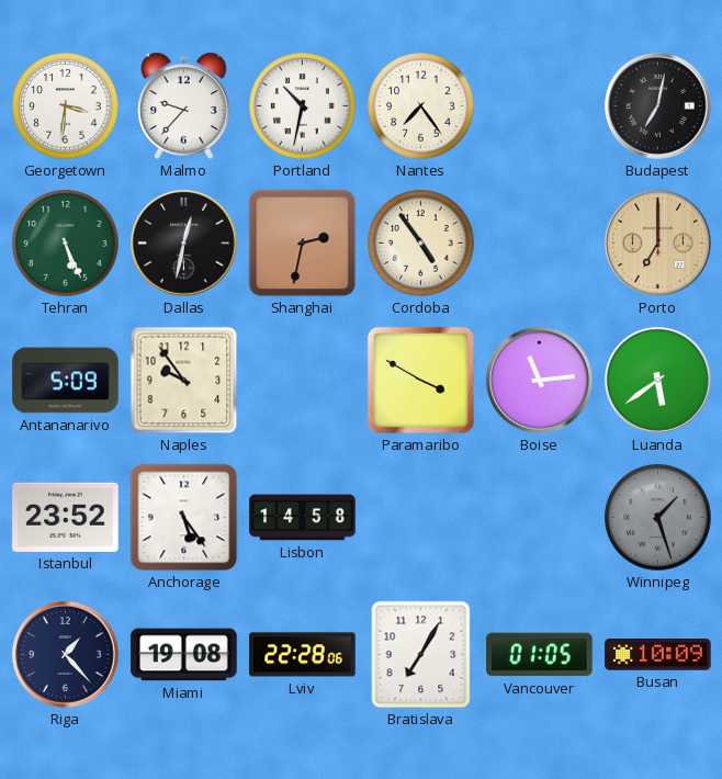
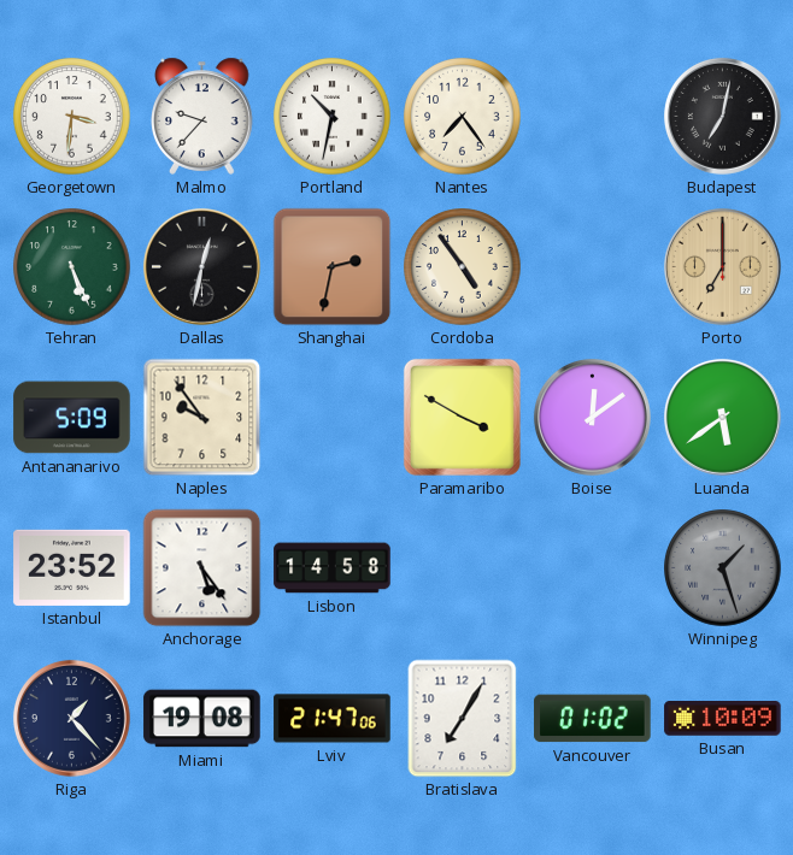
Boise: 11:14 -> 12:09
Lviv: 22:28 -> 21:47
Vancouver: 01:05 -> 01:02
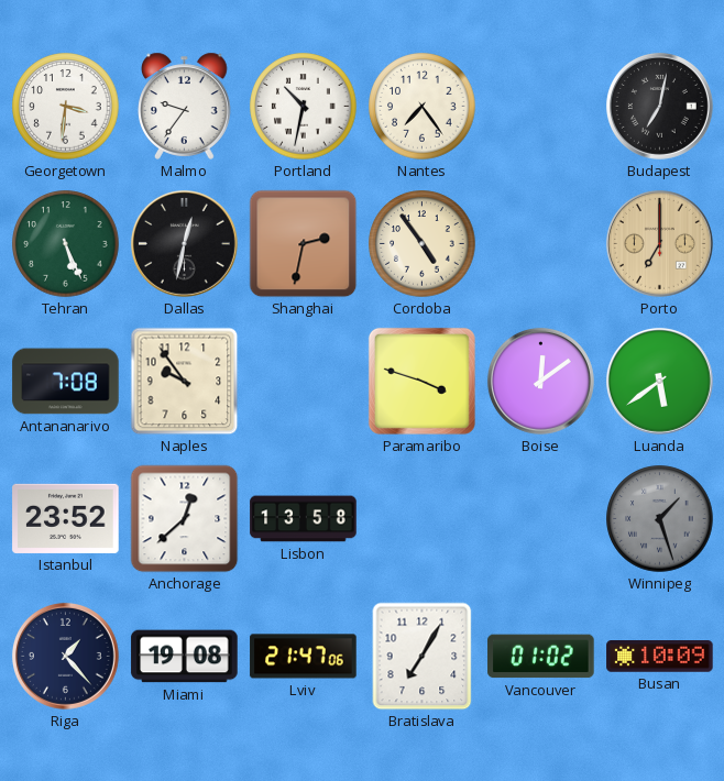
Malmo: 9:37 -> 9:36
Antananarivo: 5:09 -> 7:08
Paramaribo: 3:50 -> 3:48
Anchorage: 5:24 -> 12:38
Lisbon: 14:58 -> 13:58
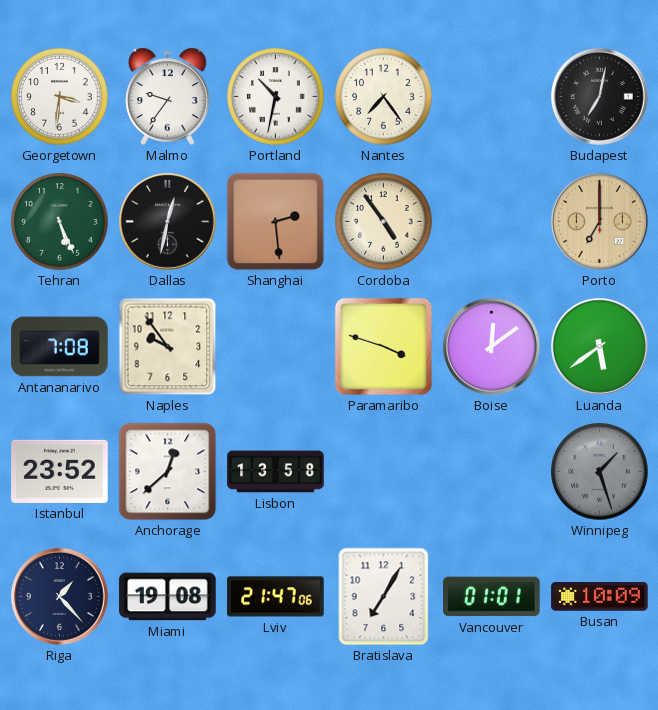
Shanghai: 2:32 -> 2:29
Vancouver: 01:02 -> 01:01
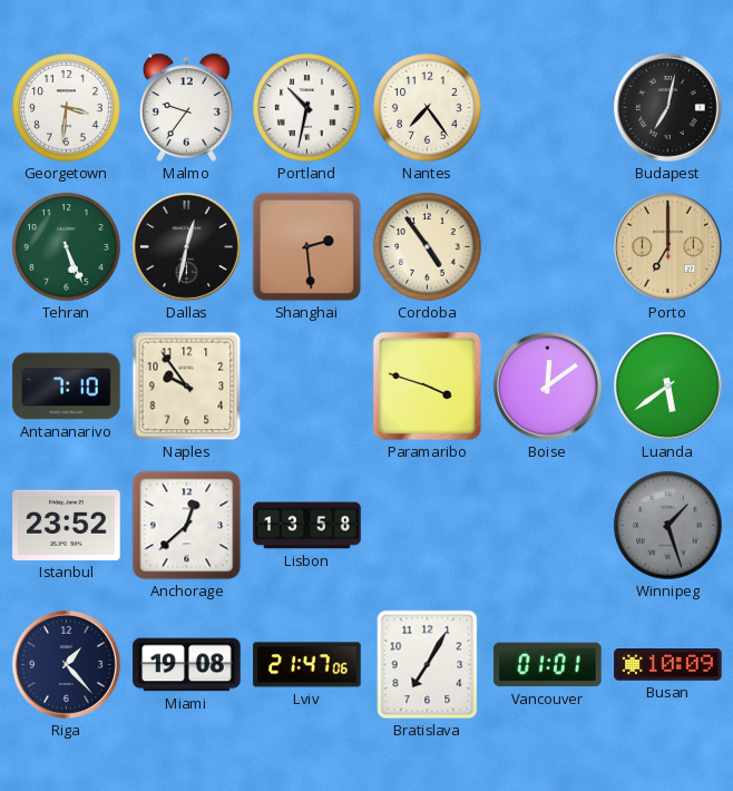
Antananarivo: 7:08 -> 7:10
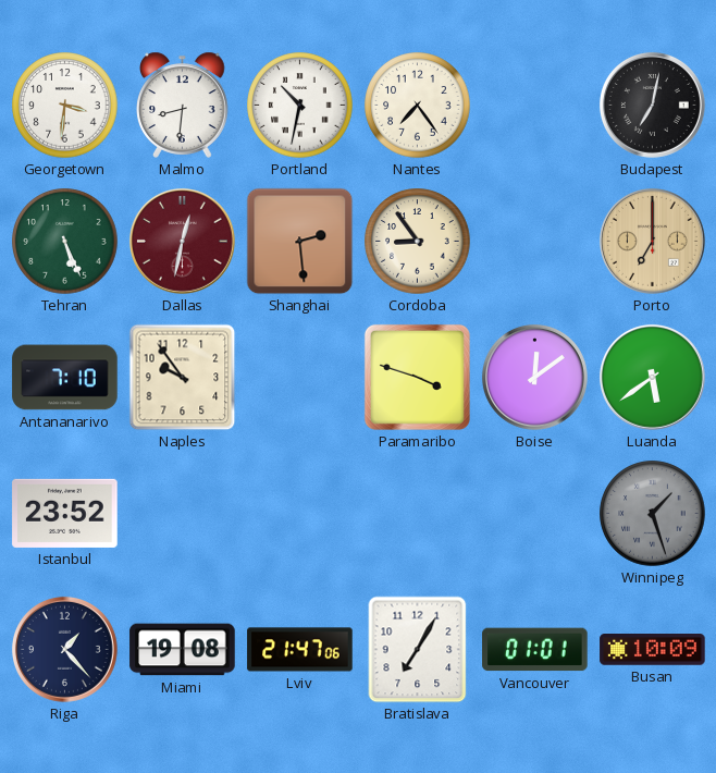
Malmo: 9:36 -> 8:31
Dallas dial: black -> burgundy
Cordoba: 4:54 -> 8:54
Anchorage: 12:38 -> none
Lisbon: 13:58 -> none
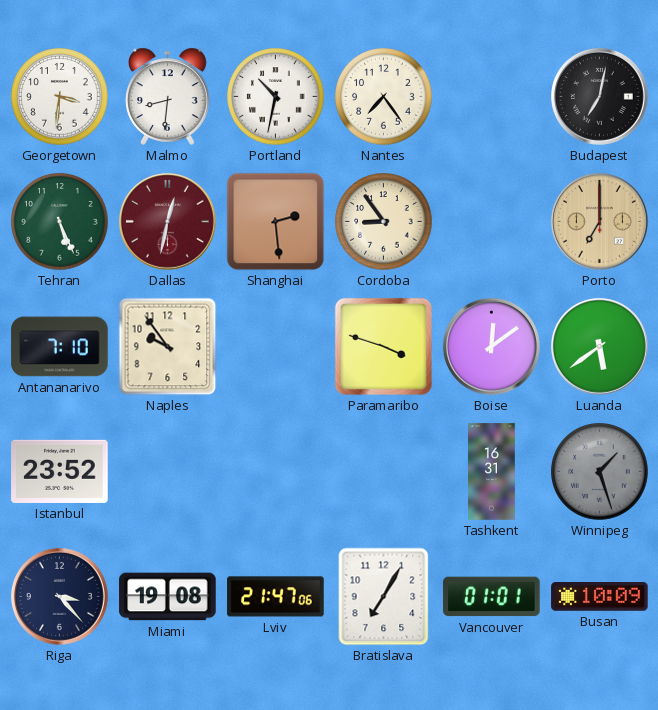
Tashkent: none -> 16:31
Riga: 1:23 -> 3:23
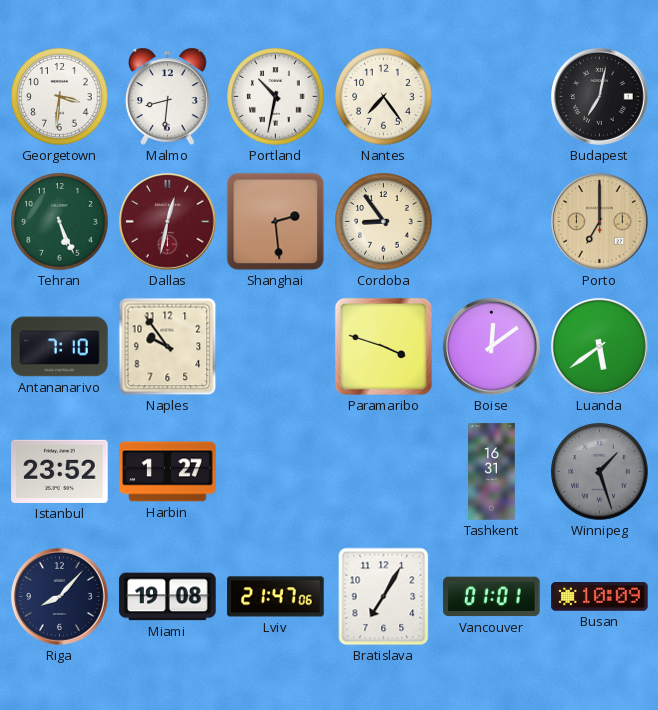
Harbin: none -> 1:27
Riga: 3:23 -> 8:07
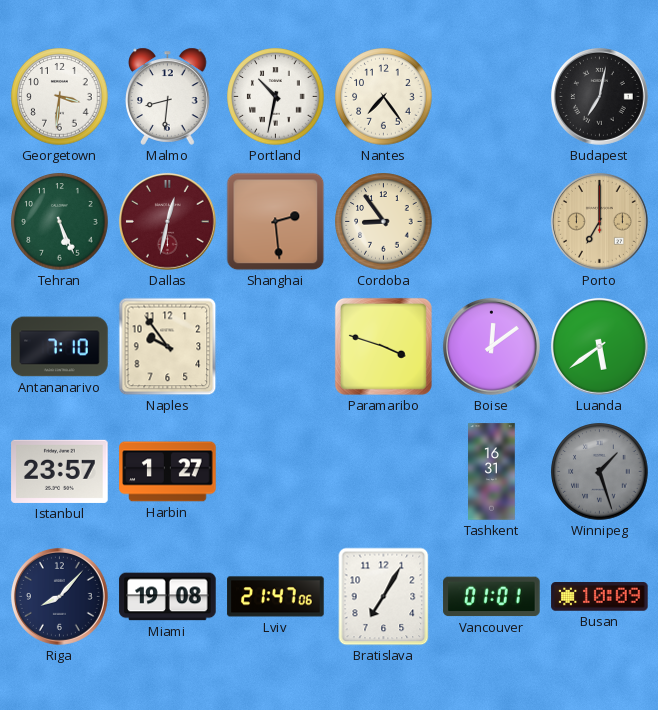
Istanbul: 23:52 -> 23:57
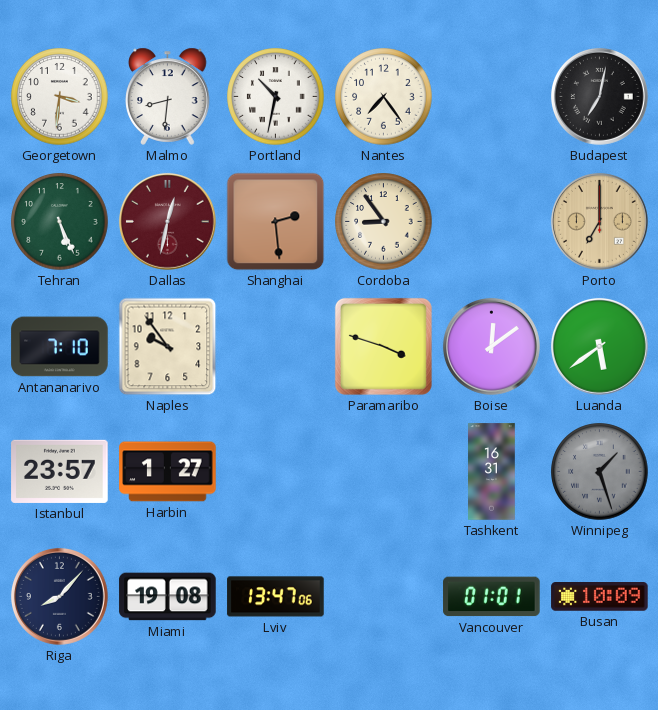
Lviv: 21:47 -> 13:47
Bratislava: 7:05 -> none
